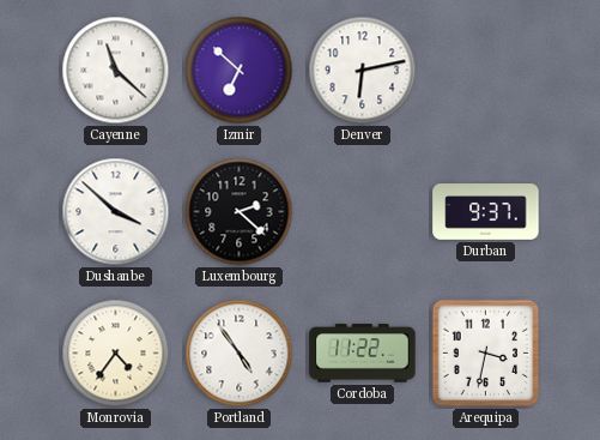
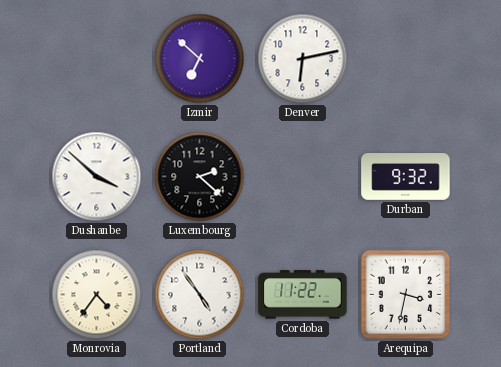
Cayenne: 11:22 -> none
Durban: 9:37 -> 9:32
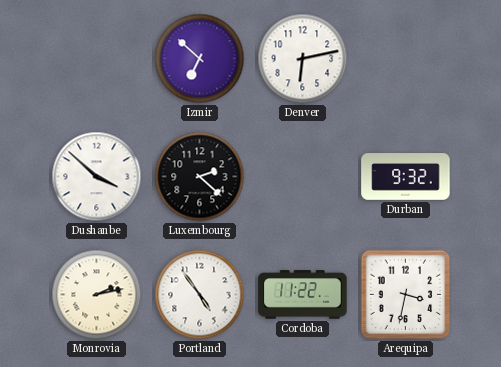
Monrovia: 4:36 -> 2:13
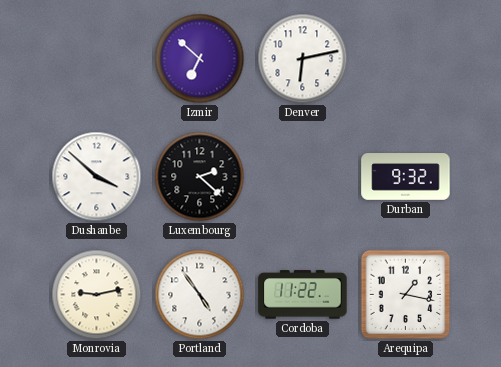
Monrovia: 2:13 -> 9:13
Arequipa: 3:32 -> 1:17
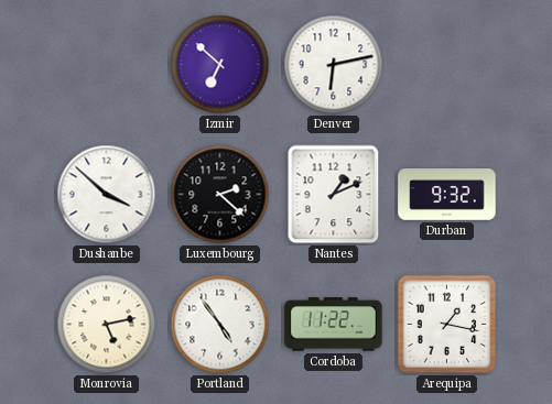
Nantes: none -> 1:11
Monrovia: 9:13 -> 5:13
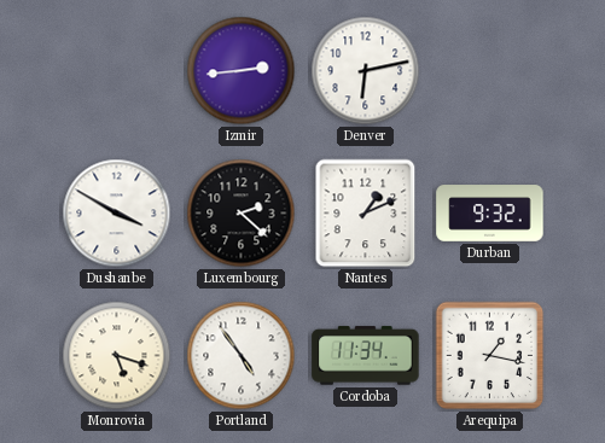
Izmir: 6:52 -> 2:44
Dushanbe: 3:52 -> 3:50
Monrovia: 5:13 -> 5:18
Cordoba: 11:22 -> 11:34
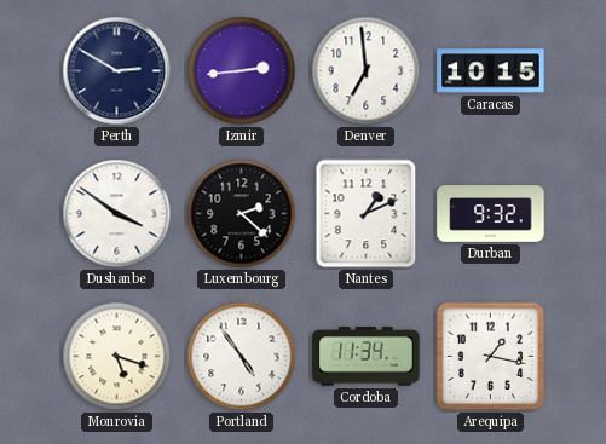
Perth: none -> 2:50
Denver: 6:13 -> 6:59
Caracas: none -> 10:15
Dushanbe: 3:50 -> 3:51
